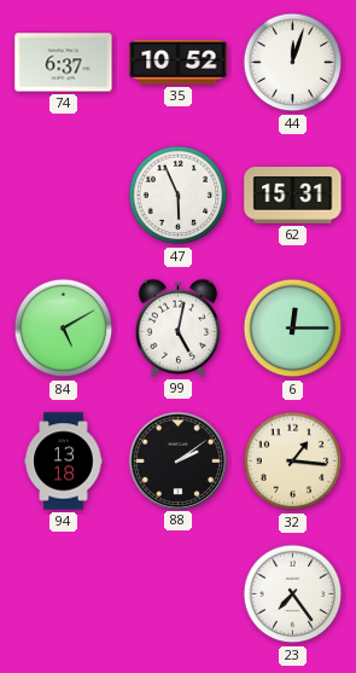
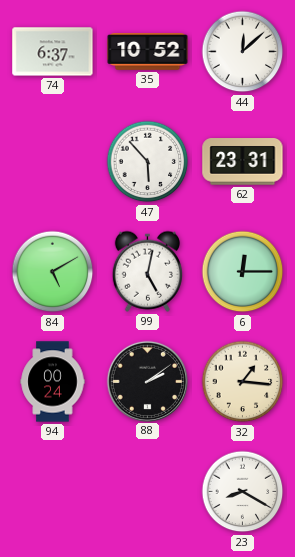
44: 12:03 -> 12:08
47: 5:56 -> 5:53
62: 15:31 -> 23:31
94: 13:18 -> 00:24
23: 7:24 -> 8:20
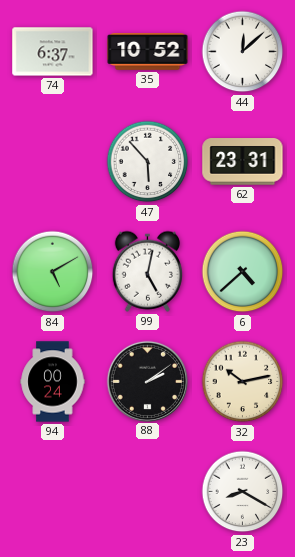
6: 12:15 -> 4:38
32: 1:16 -> 10:13
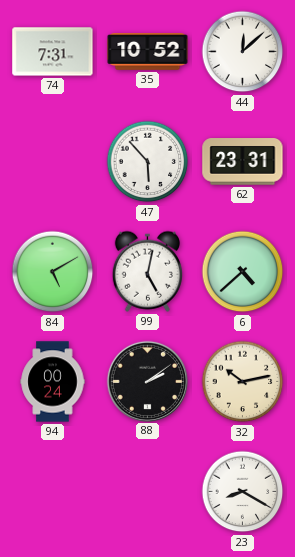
74: 6:37 -> 7:31
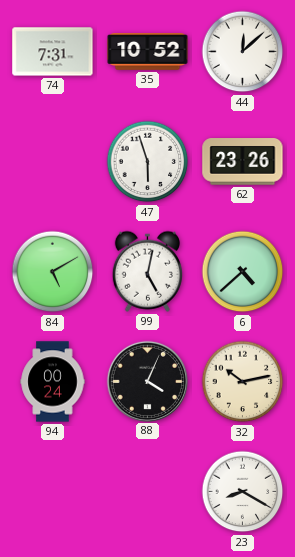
47: 5:53 -> 5:57
62: 23:31 -> 23:26
88: 2:09 -> 4:04
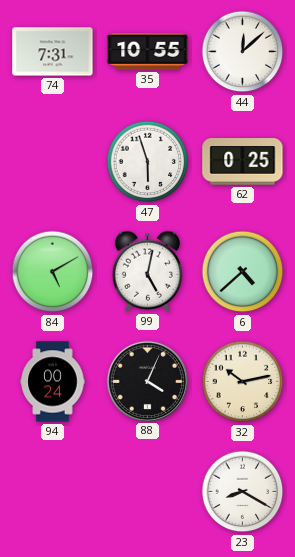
35: 10:52 -> 10:55
62: 23:26 -> 0:25
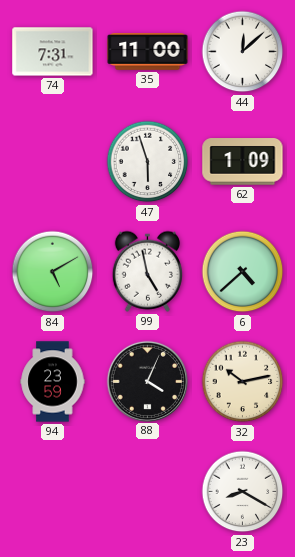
35: 10:55 -> 11:00
62: 0:25 -> 1:09
99: 5:02 -> 4:58
94: 00:24 -> 23:59
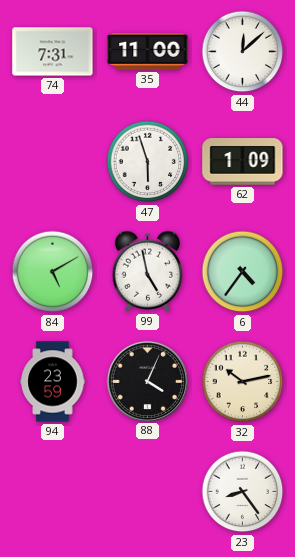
6: 4:38 -> 4:36
23: 8:20 -> 8:24
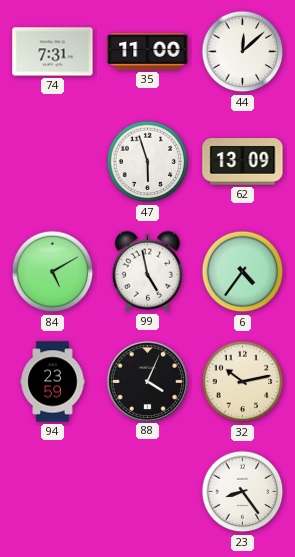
62: 1:09 -> 13:09
